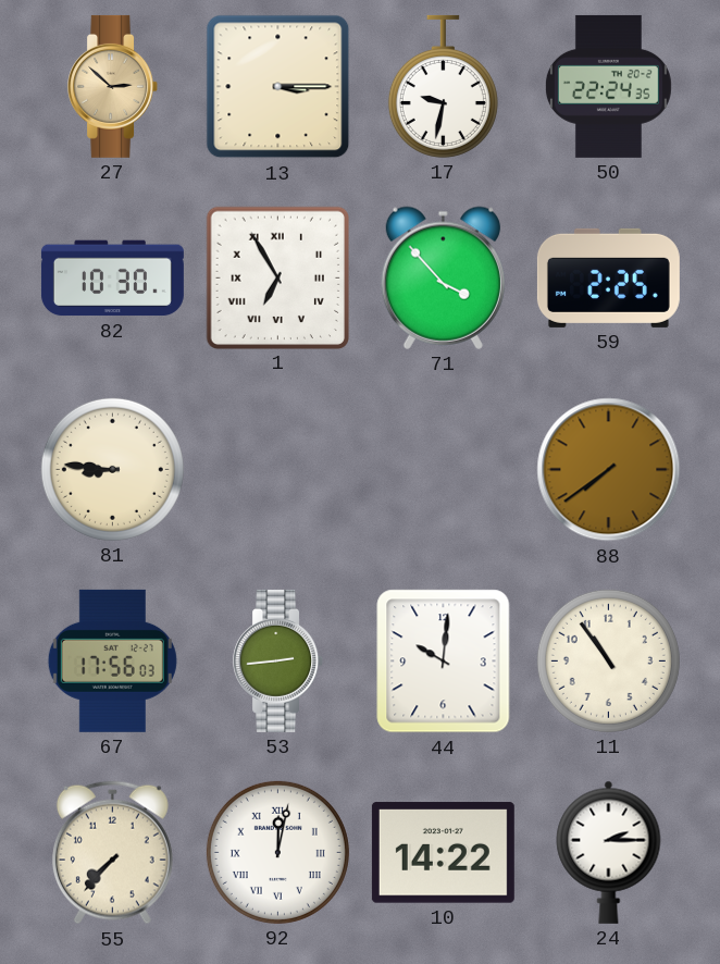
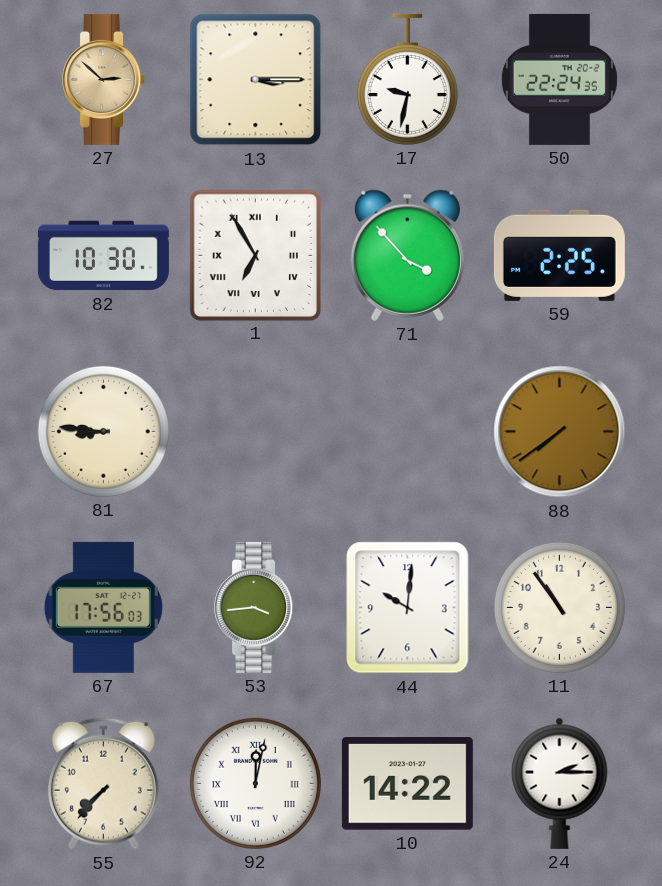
53: 2:44 -> 3:44
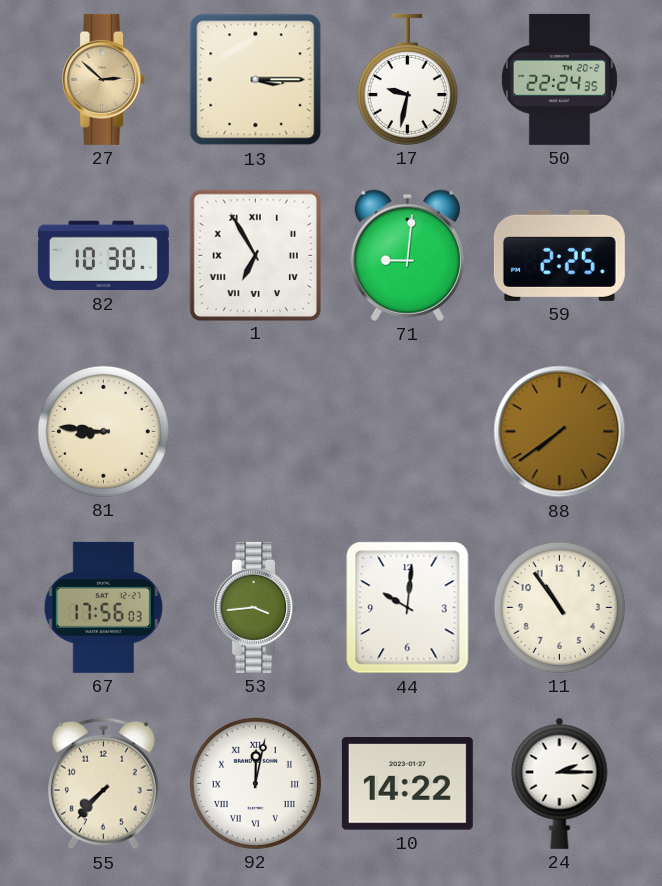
71: 3:53 -> 9:01
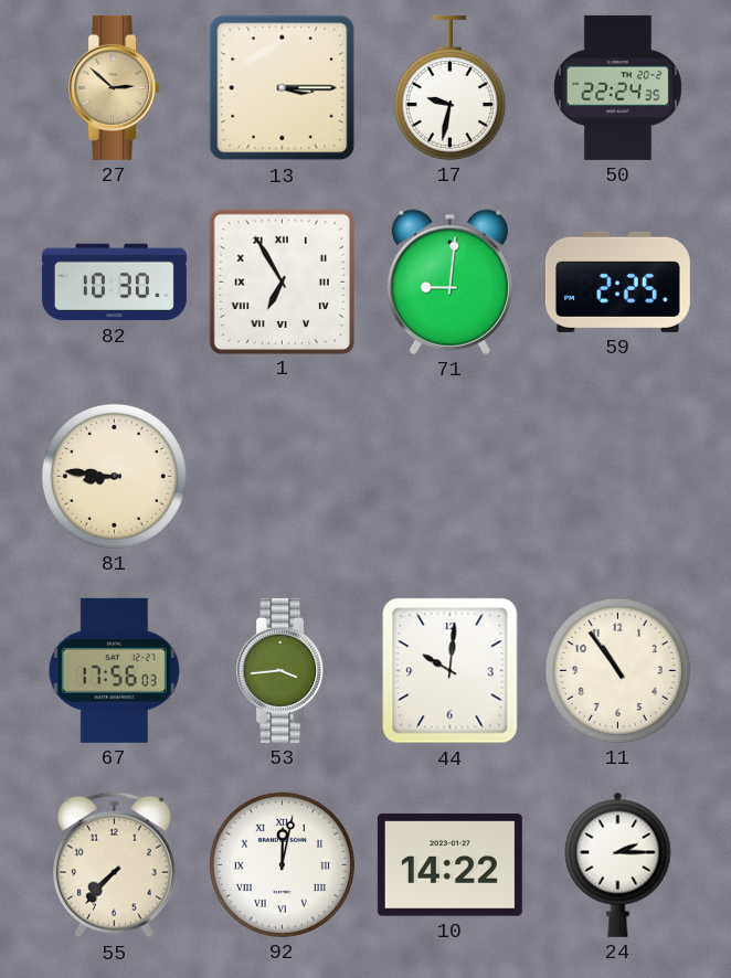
88: 7:39 -> none
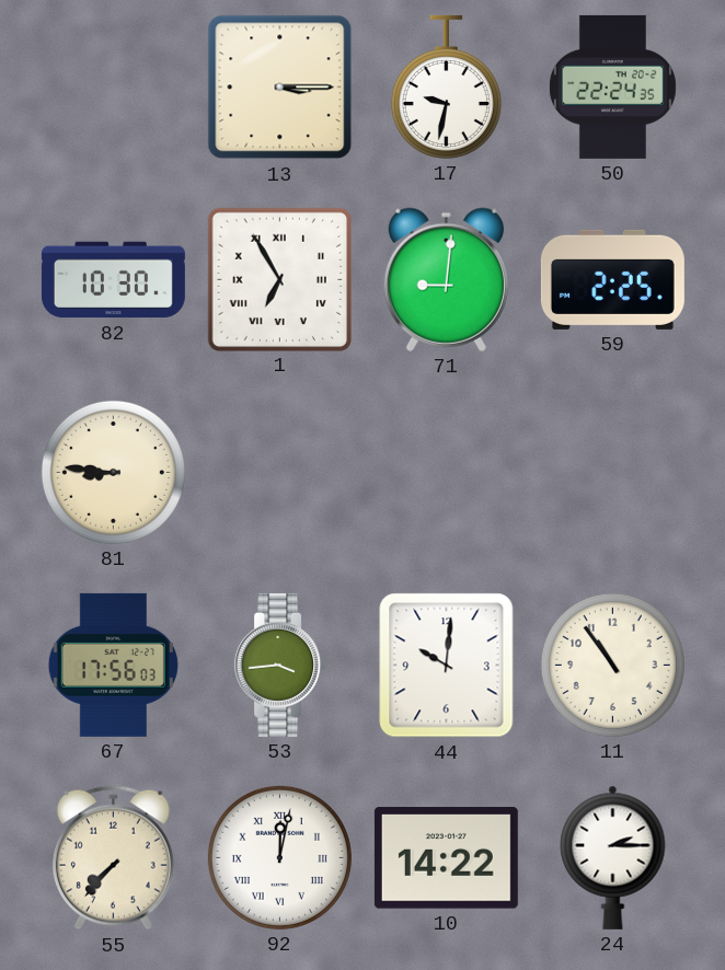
27: 2:52 -> none
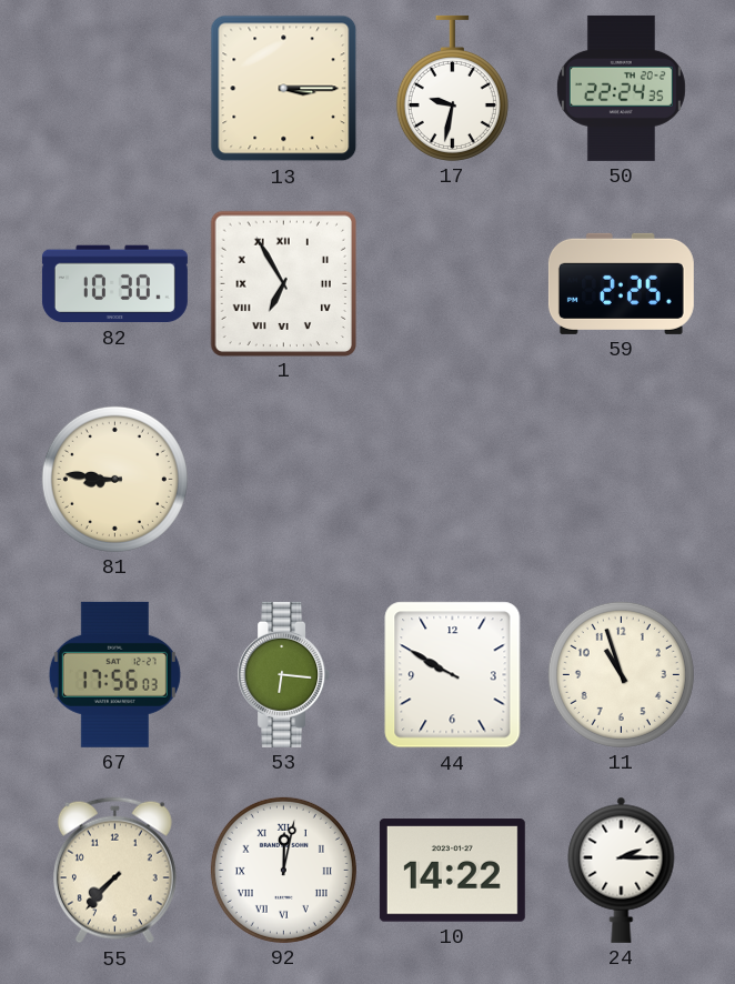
71: 9:01 -> none
53: 3:44 -> 6:16
44: 10:01 -> 9:50
11: 10:54 -> 10:57
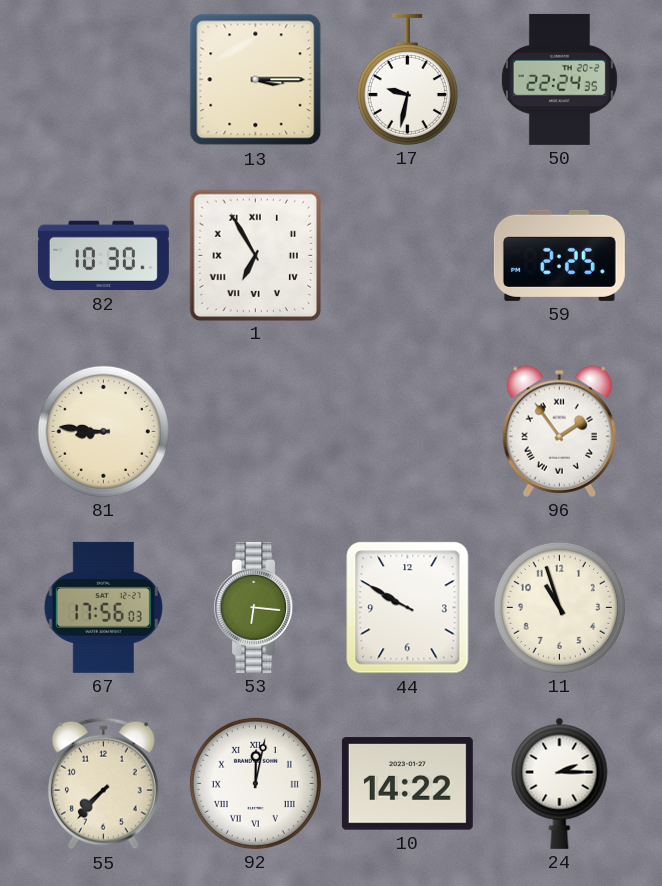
96: none -> 1:54
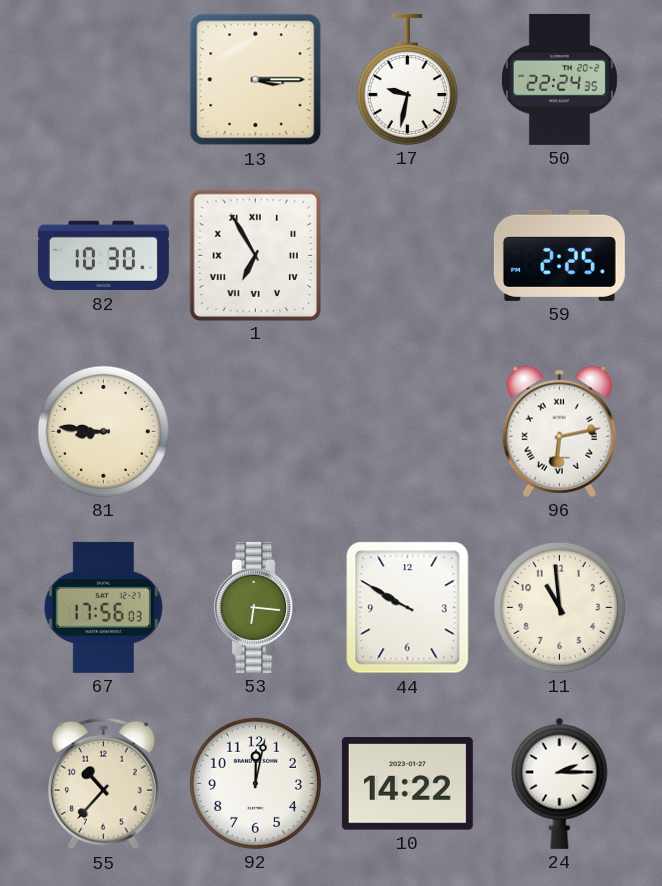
96: 1:54 -> 6:13
11: 10:57 -> 10:59
55: 7:37 -> 10:37
92 numerals: Roman -> Arabic
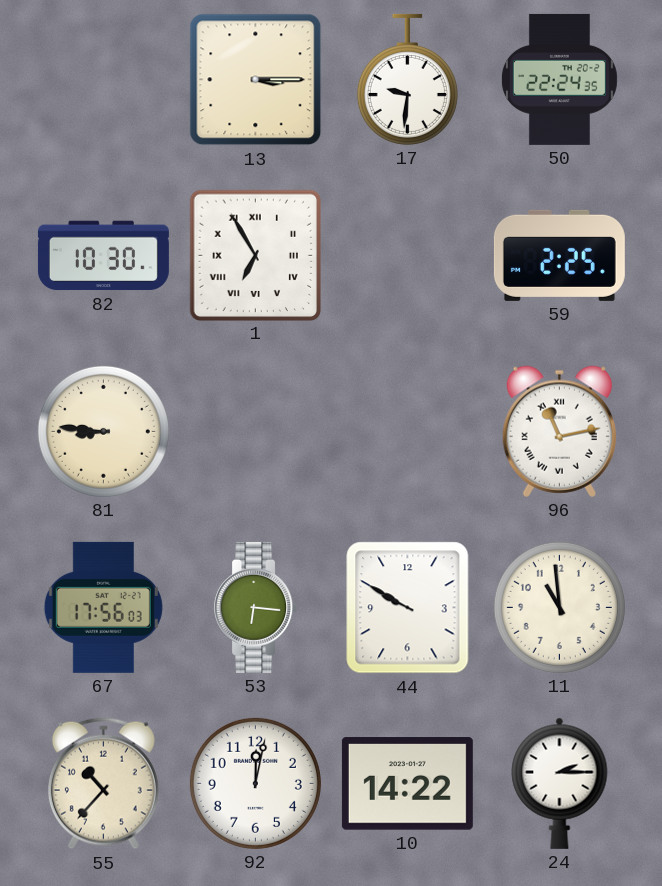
17: 9:32 -> 9:31
96: 6:13 -> 11:13
